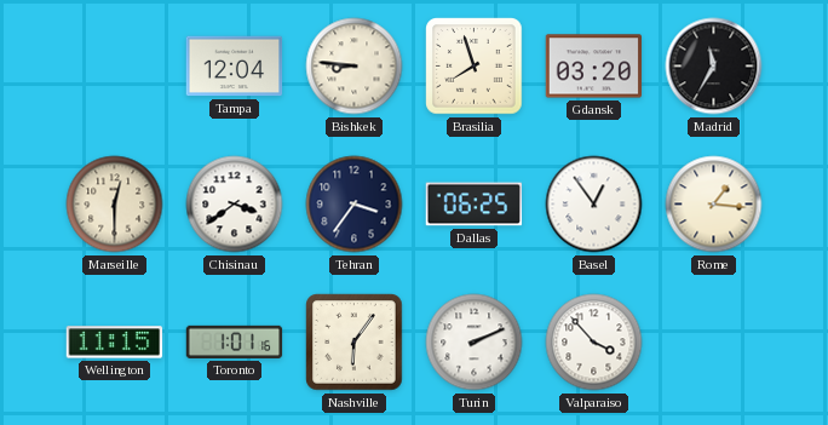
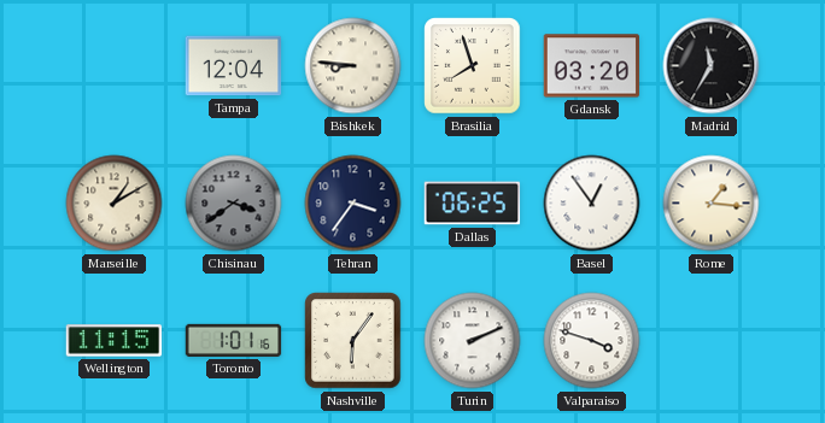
Marseille: 12:30 -> 1:10
Chisinau dial: white -> grey
Valparaiso: 3:53 -> 3:48
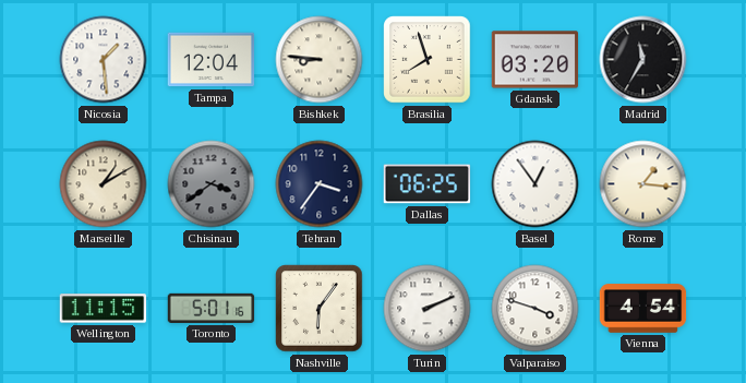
Nicosia: none -> 1:29
Toronto: 1:01 -> 5:01
Vienna: none -> 4:54
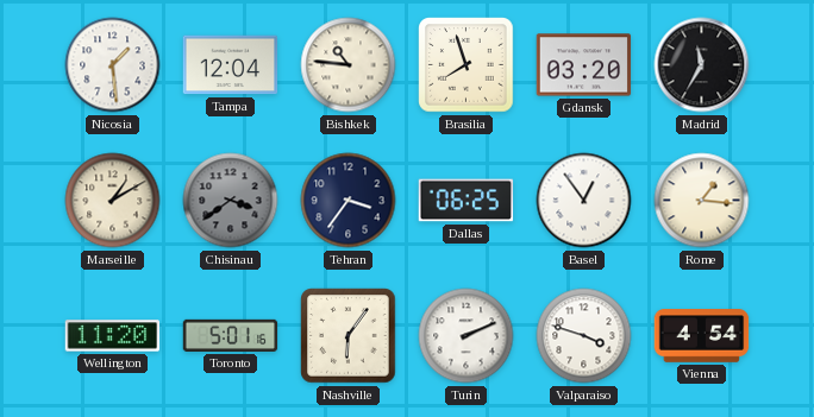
Bishkek: 8:46 -> 10:46
Wellington: 11:15 -> 11:20
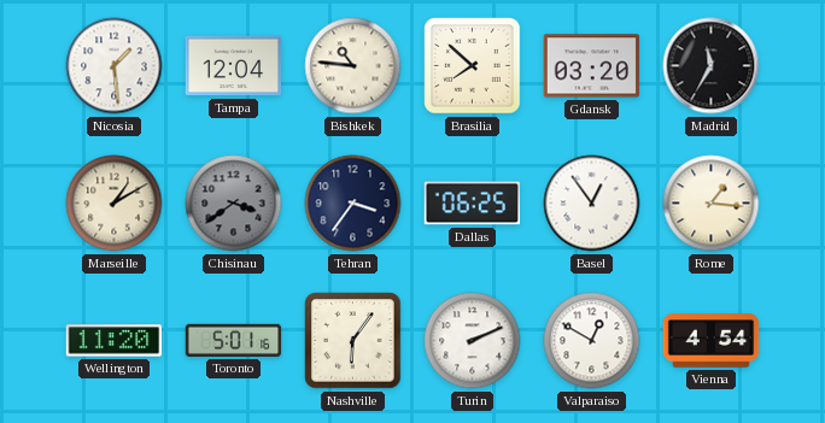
Brasilia: 7:57 -> 7:52
Valparaiso: 3:48 -> 12:50
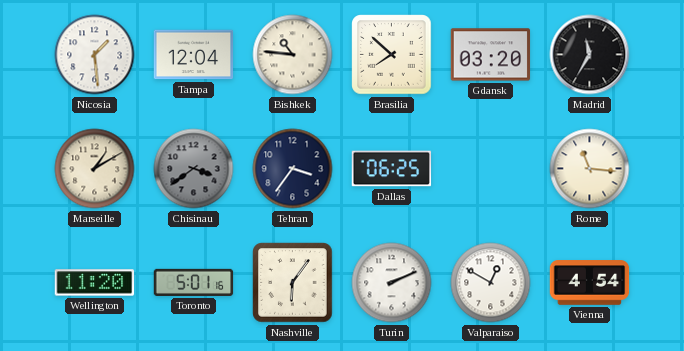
Basel: 12:54 -> none
Rome: 1:16 -> 11:16
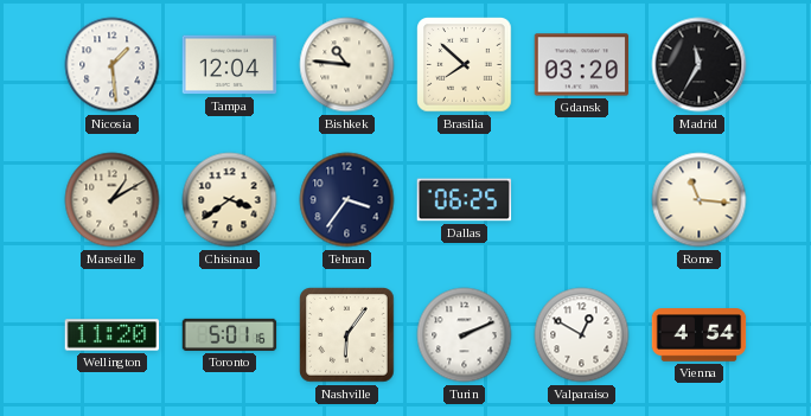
Chisinau dial: grey -> cream
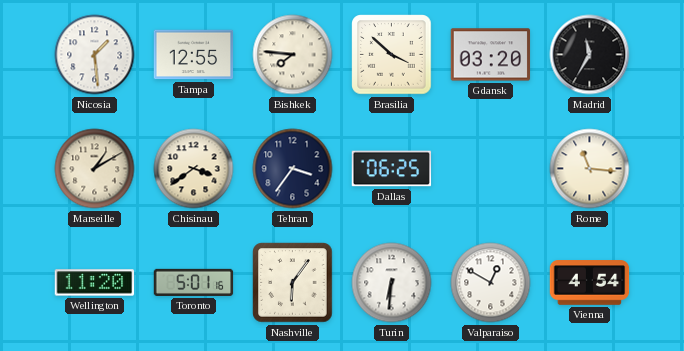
Tampa: 12:04 -> 12:55
Bishkek: 10:46 -> 7:46
Brasilia: 7:52 -> 3:52
Turin: 2:11 -> 6:31
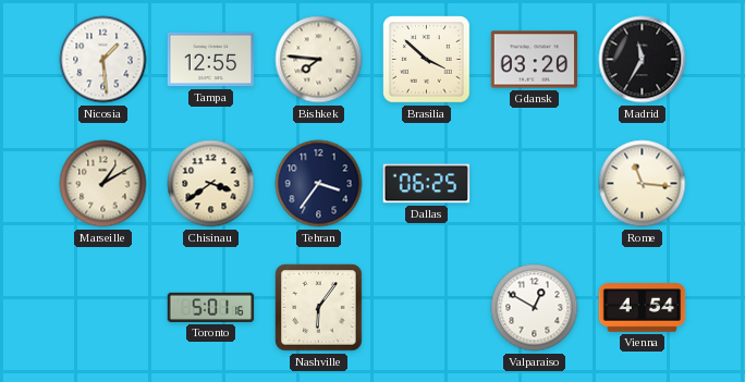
Wellington: 11:20 -> none
Turin: 6:31 -> none
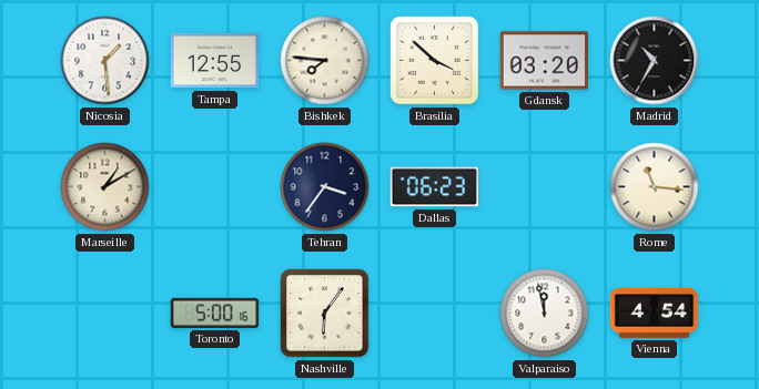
Madrid: 11:35 -> 10:35
Chisinau: 3:39 -> none
Dallas: 06:25 -> 06:23
Toronto: 5:01 -> 5:00
Valparaiso: 12:50 -> 11:58
